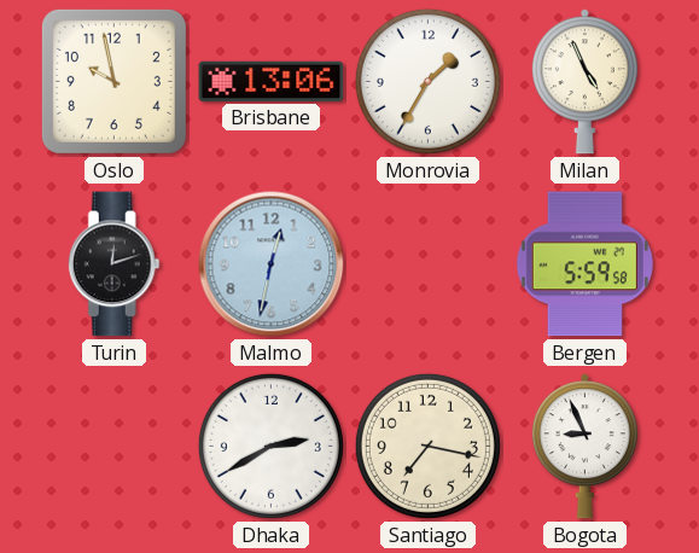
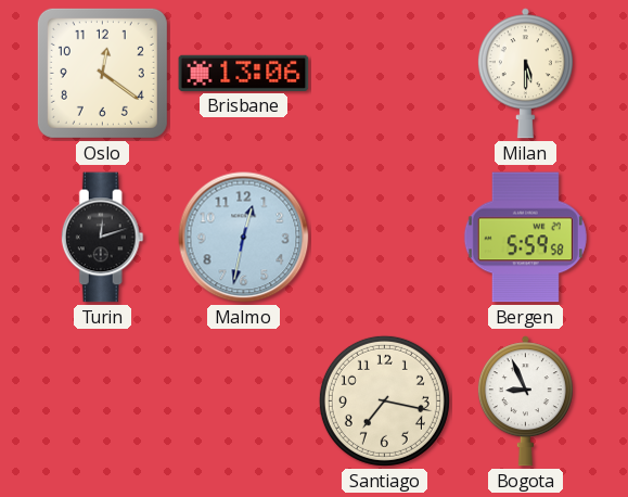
Oslo: 9:58 -> 12:21
Monrovia: 1:35 -> none
Milan: 4:56 -> 5:30
Dhaka: 2:40 -> none
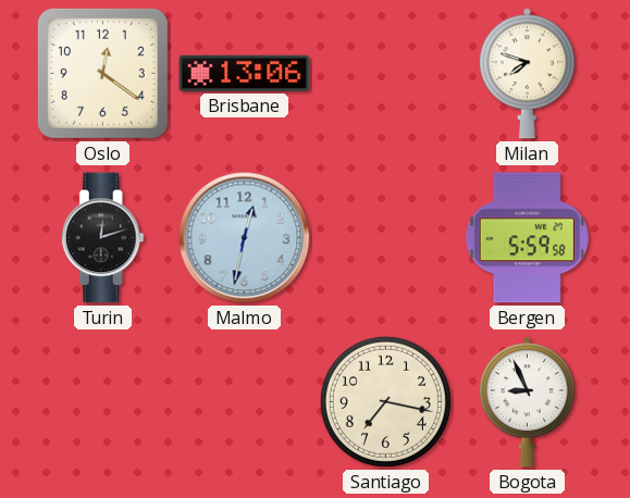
Milan: 5:30 -> 7:48
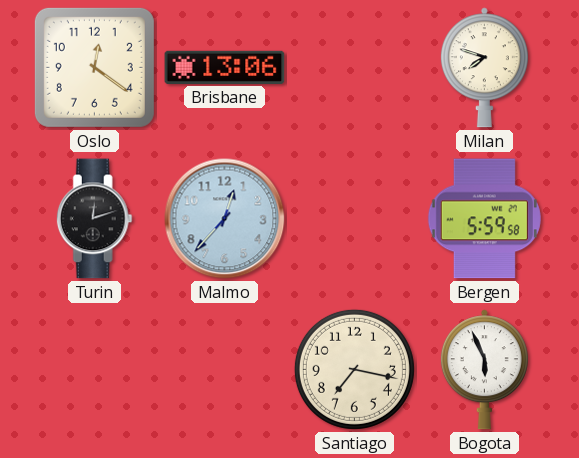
Malmo: 12:32 -> 12:37
Bogota: 8:56 -> 5:56
